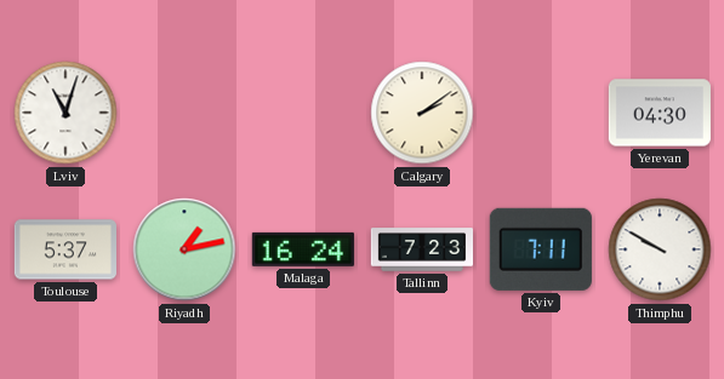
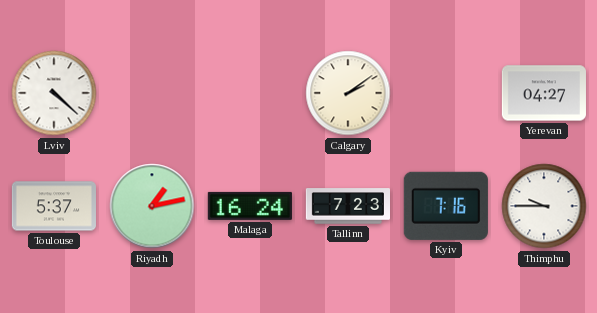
Lviv: 11:03 -> 4:22
Yerevan: 04:30 -> 04:27
Kyiv: 7:11 -> 7:16
Thimphu: 9:50 -> 9:45
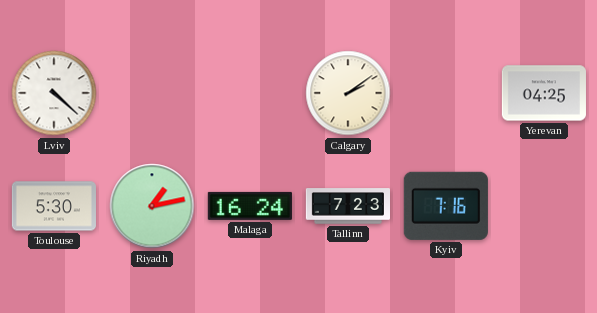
Yerevan: 04:27 -> 04:25
Toulouse: 5:37 -> 5:30
Thimphu: 9:45 -> none
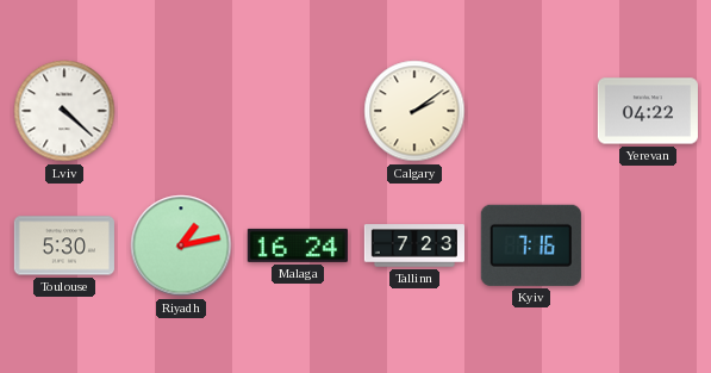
Yerevan: 04:25 -> 04:22
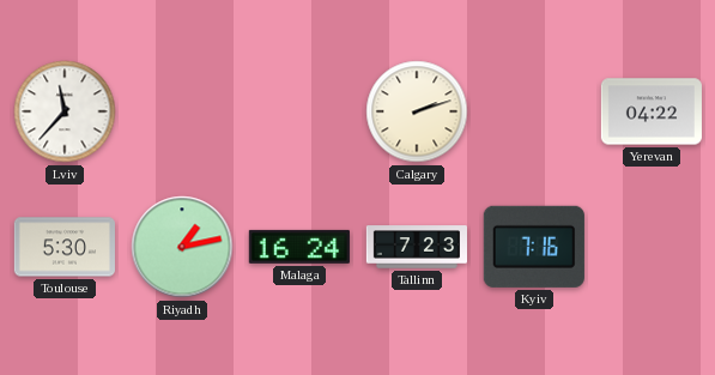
Lviv: 4:22 -> 11:37
Calgary: 2:09 -> 2:12
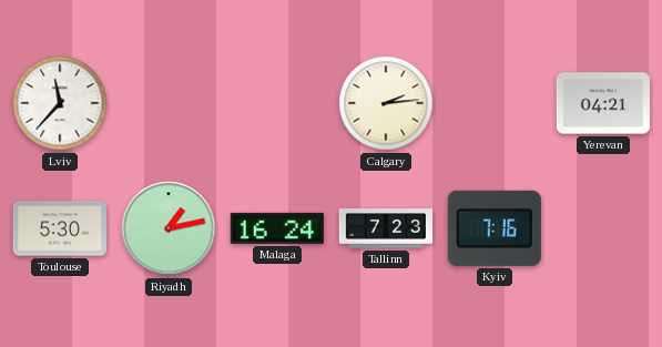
Calgary: 2:12 -> 2:14
Yerevan: 04:22 -> 04:21
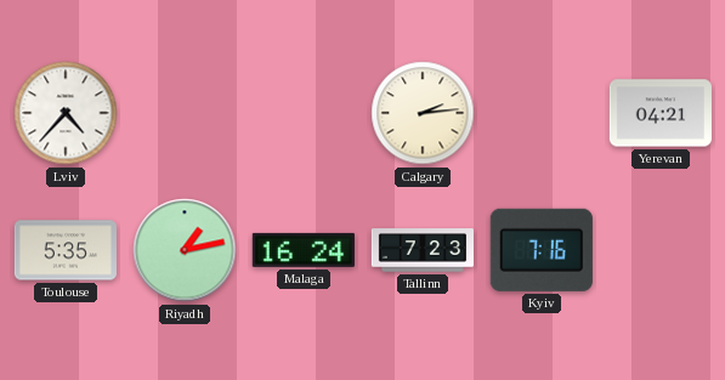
Lviv: 11:37 -> 4:37
Toulouse: 5:30 -> 5:35
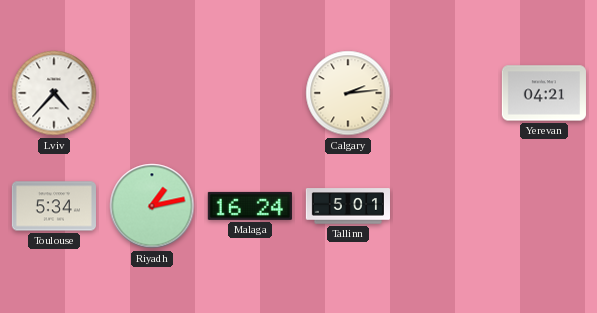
Toulouse: 5:35 -> 5:34
Tallinn: 7:23 -> 5:01
Kyiv: 7:16 -> none
